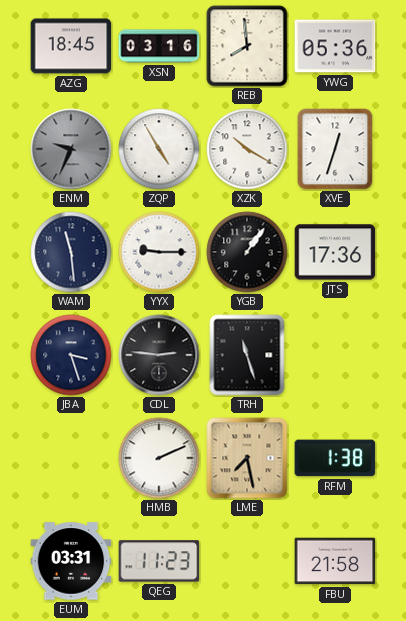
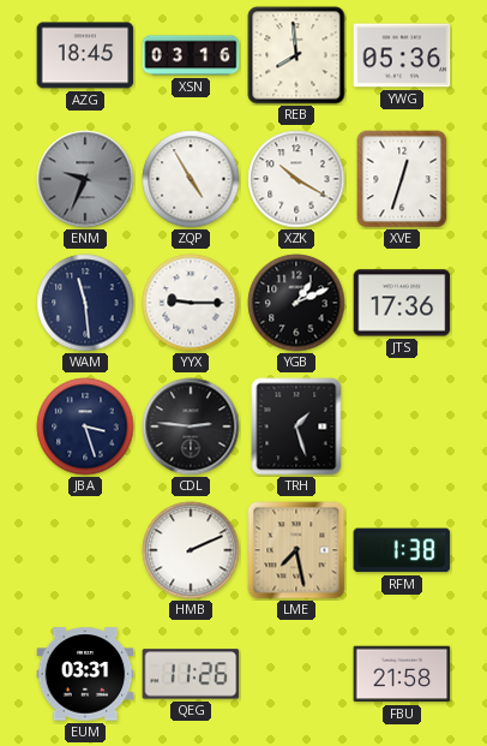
YGB: 1:06 -> 1:11
TRH: 11:27 -> 1:27
QEG: 11:23 -> 11:26
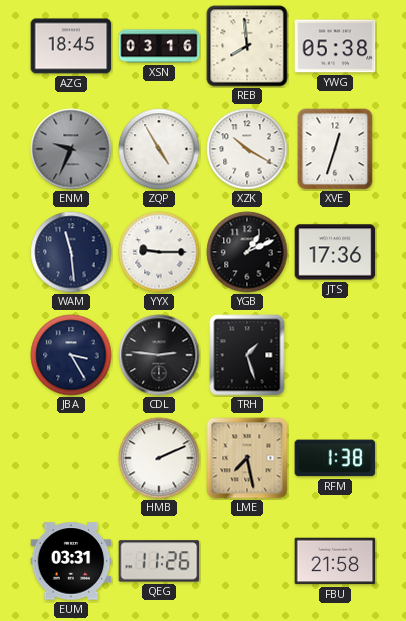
YWG: 05:36 -> 05:38
JBA: 3:27 -> 3:25
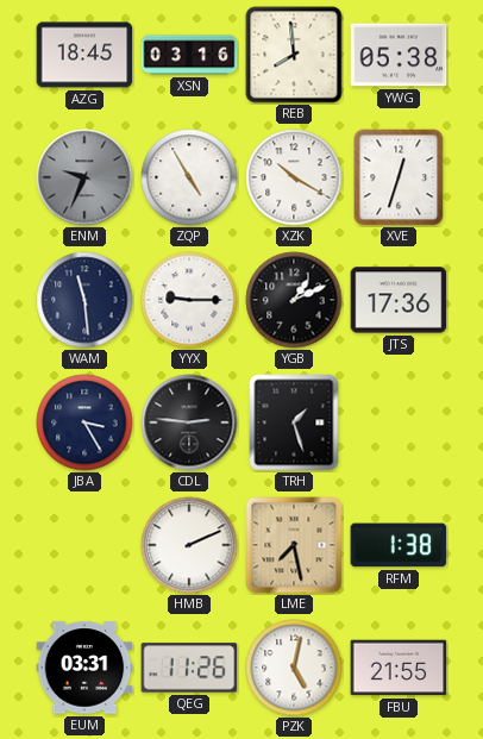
PZK: none -> 5:02
FBU: 21:58 -> 21:55
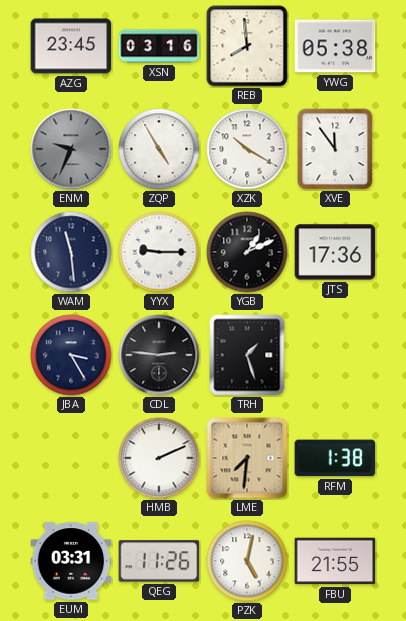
AZG: 18:45 -> 23:45
XVE: 12:33 -> 11:54
LME: 7:28 -> 7:31
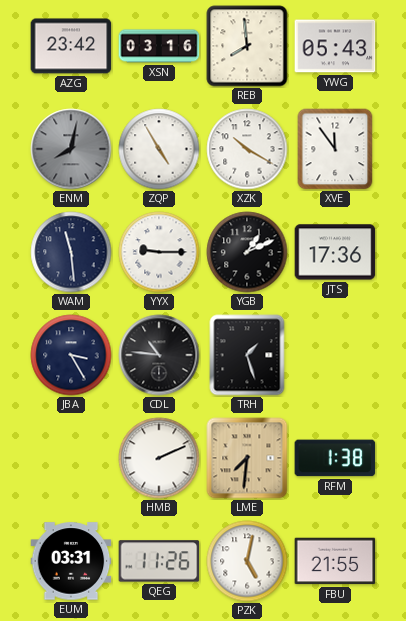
AZG: 23:45 -> 23:42
YWG: 05:38 -> 05:43
ENM: 9:34 -> 8:02
CDL: 2:46 -> 10:46
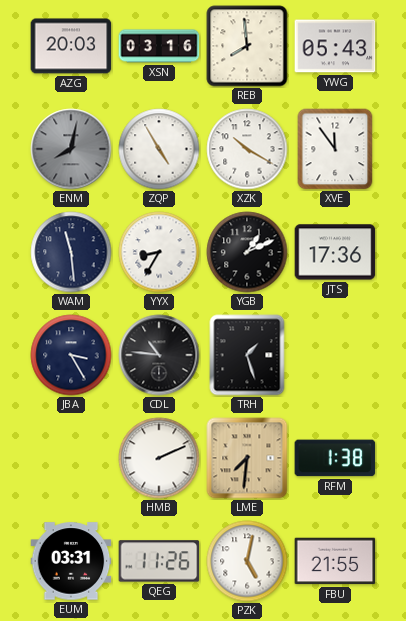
AZG: 23:42 -> 20:03
YYX: 9:15 -> 8:35
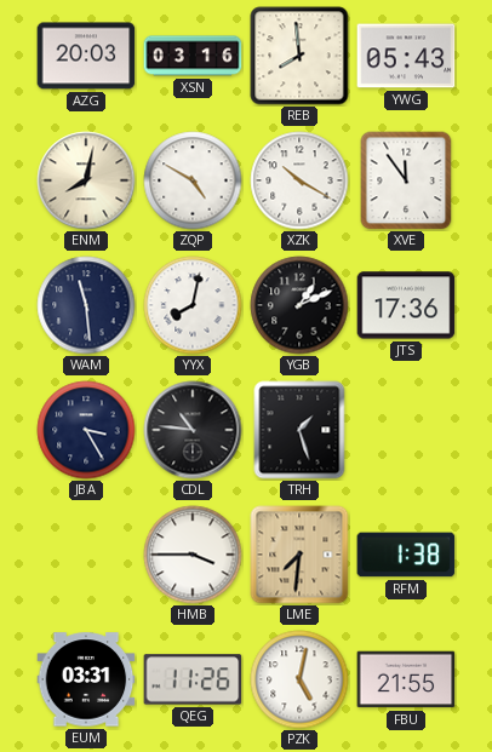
ENM dial: grey -> cream
ZQP: 4:55 -> 4:50
YYX: 8:35 -> 8:02
HMB: 2:11 -> 3:45
